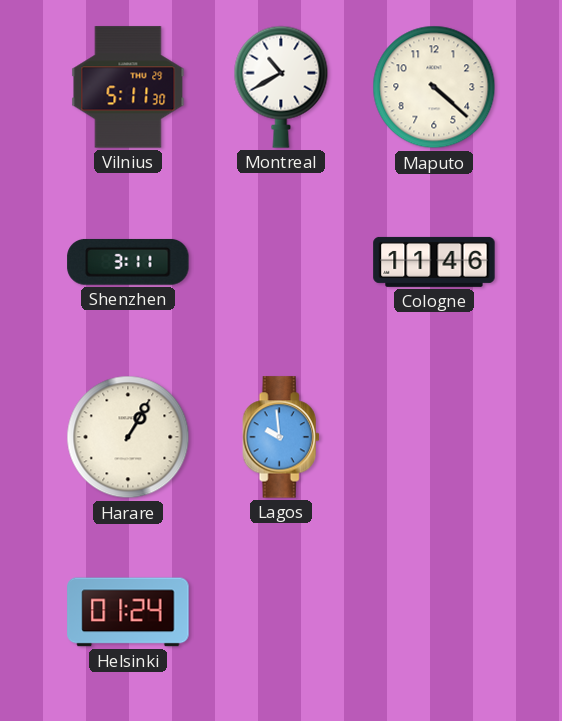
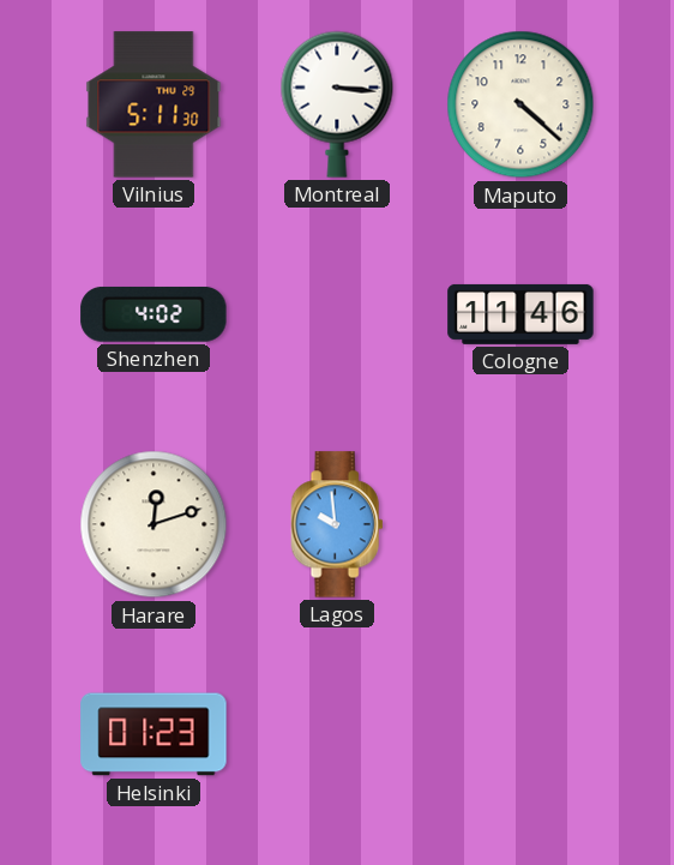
Montreal: 10:40 -> 3:16
Shenzhen: 3:11 -> 4:02
Harare: 1:05 -> 12:12
Helsinki: 01:24 -> 01:23
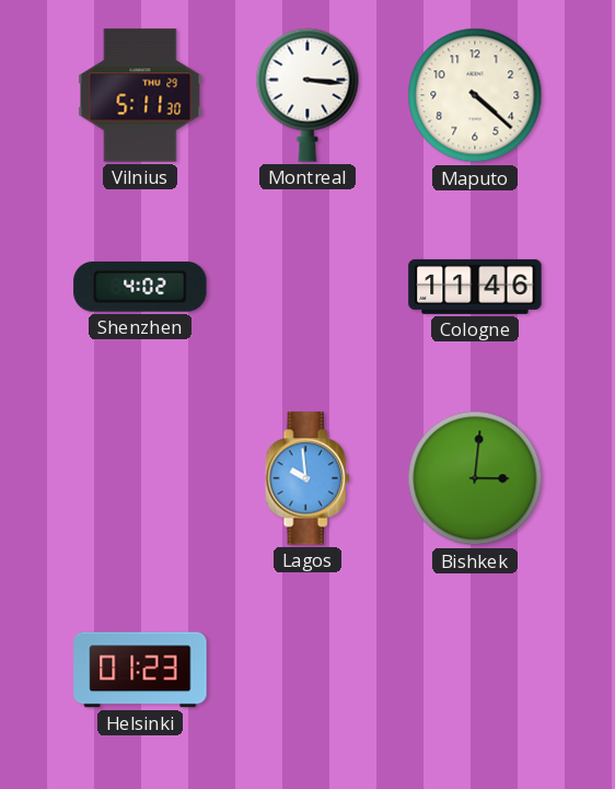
Harare: 12:12 -> none
Bishkek: none -> 3:01
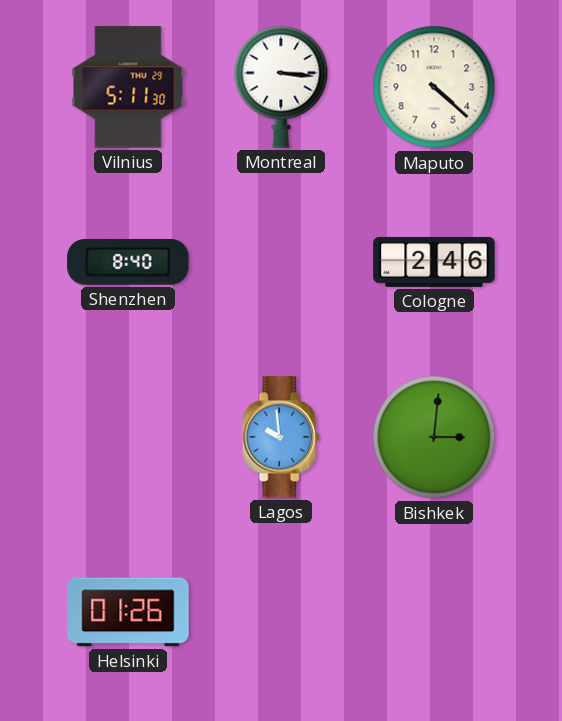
Shenzhen: 4:02 -> 8:40
Cologne: 11:46 -> 2:46
Helsinki: 01:23 -> 01:26
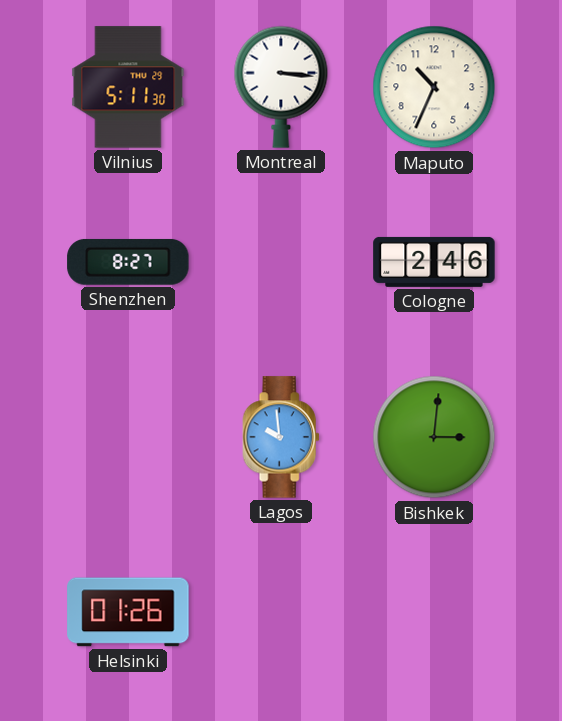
Maputo: 4:22 -> 10:34
Shenzhen: 8:40 -> 8:27
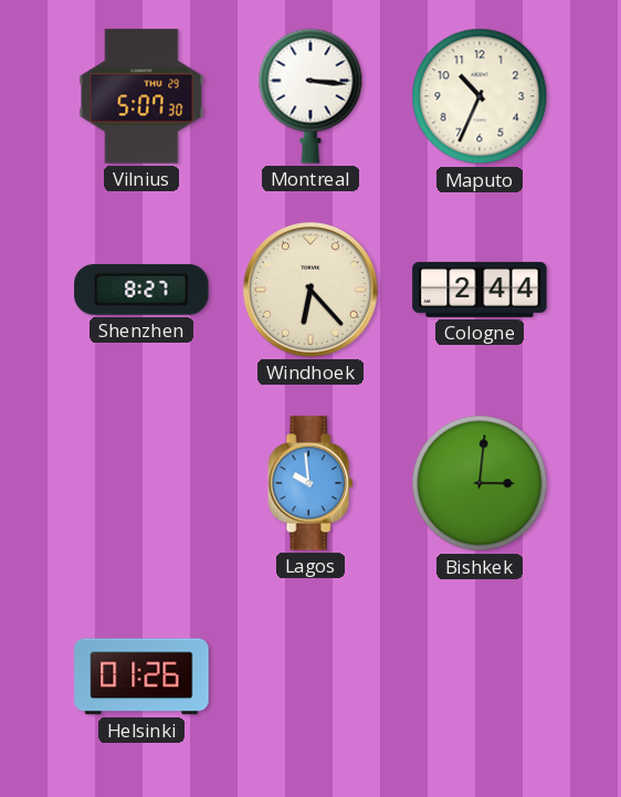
Vilnius: 5:11 -> 5:07
Windhoek: none -> 6:23
Cologne: 2:46 -> 2:44
